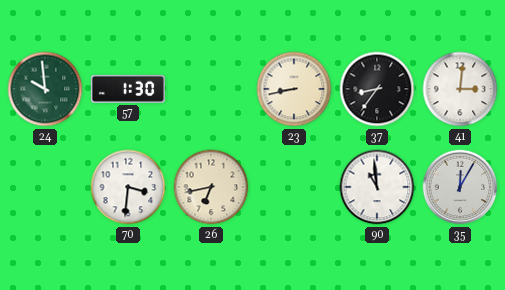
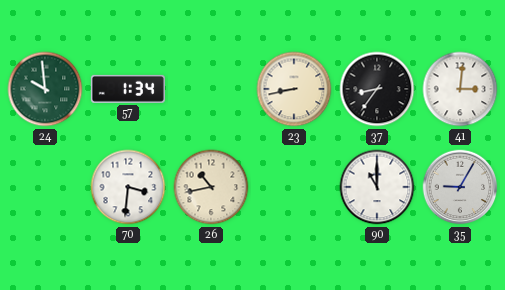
57: 1:30 -> 1:34
26: 6:43 -> 10:43
90: 10:59 -> 11:00
35: 12:05 -> 9:05
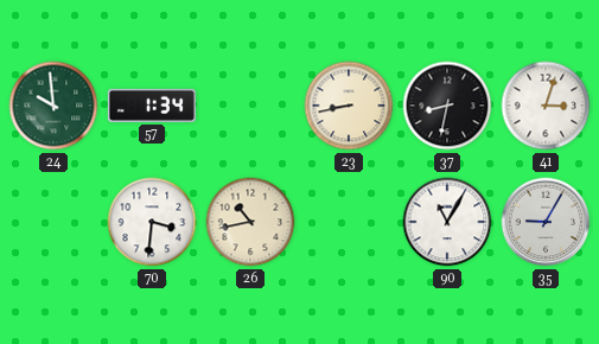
37: 8:36 -> 8:32
41: 3:01 -> 3:03
90: 11:00 -> 11:05
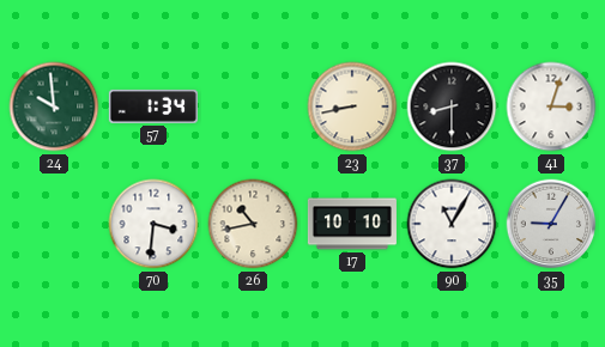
37: 8:32 -> 8:30
17: none -> 10:10
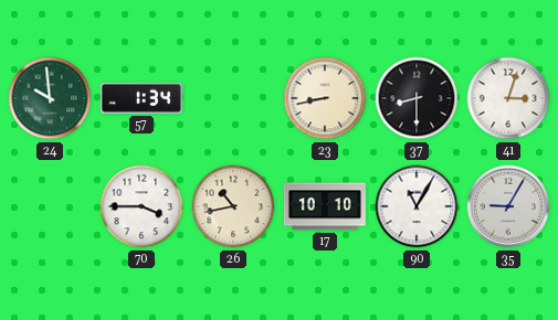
70: 3:31 -> 3:45
